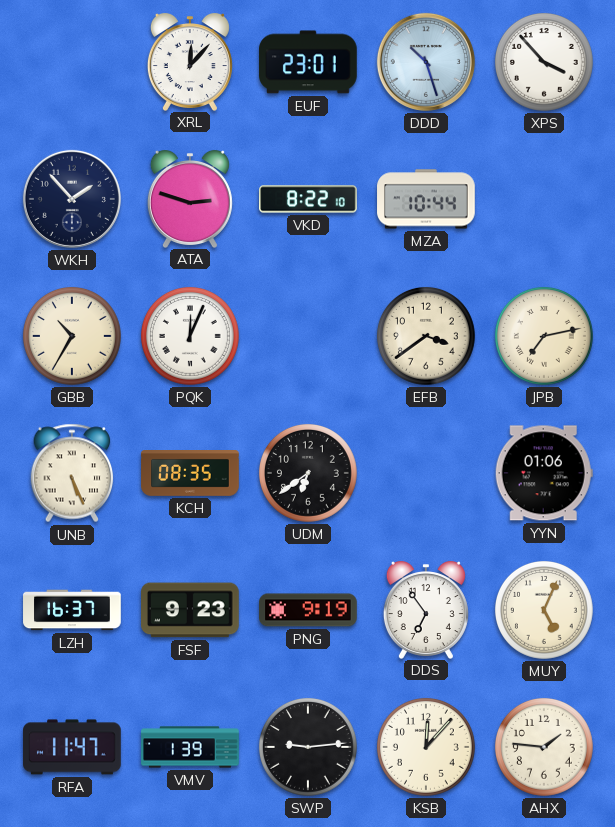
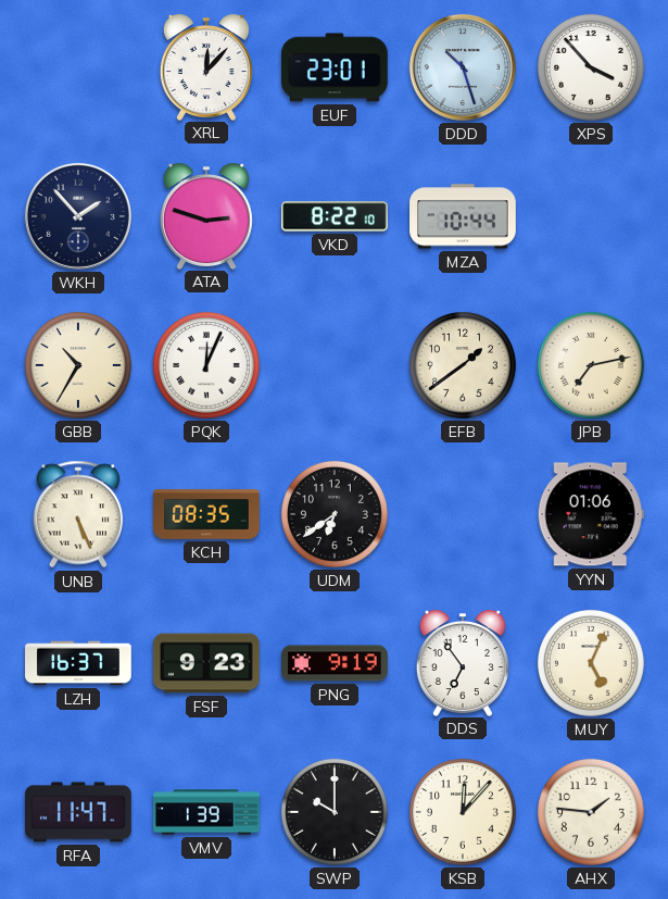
EFB: 3:39 -> 1:39
SWP: 9:14 -> 10:00
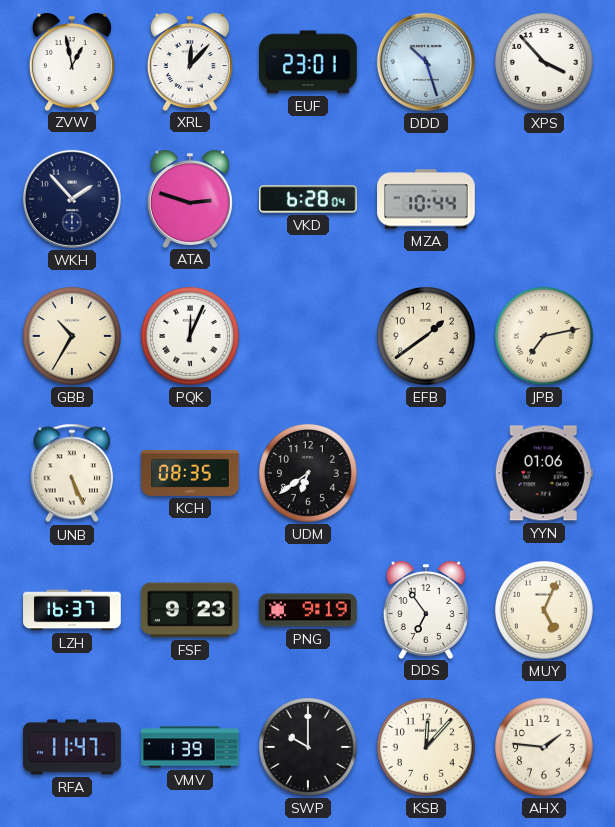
ZVW: none -> 12:58
VKD: 8:22 -> 6:28
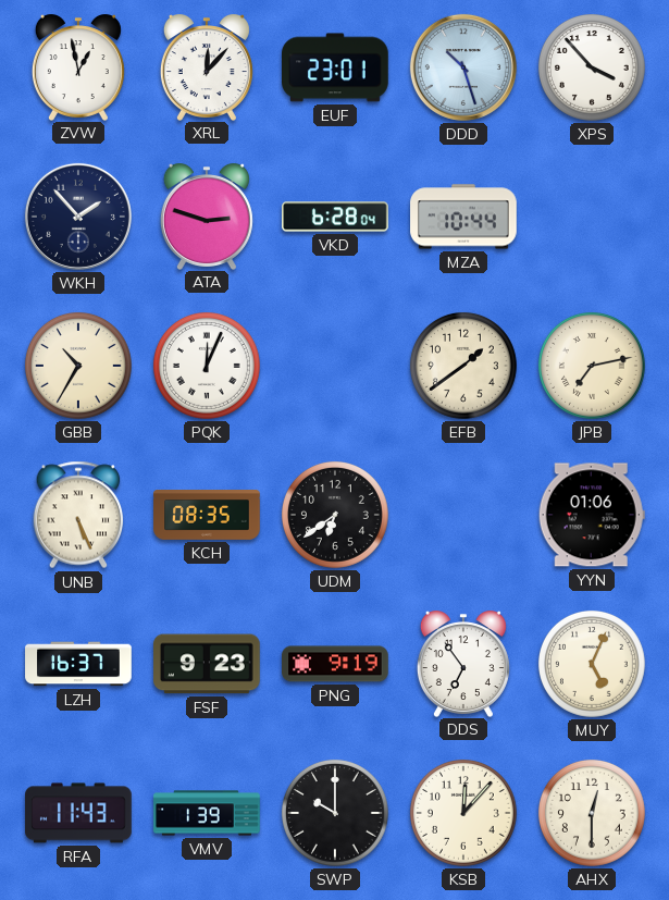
RFA: 11:47 -> 11:43
AHX: 1:46 -> 12:30
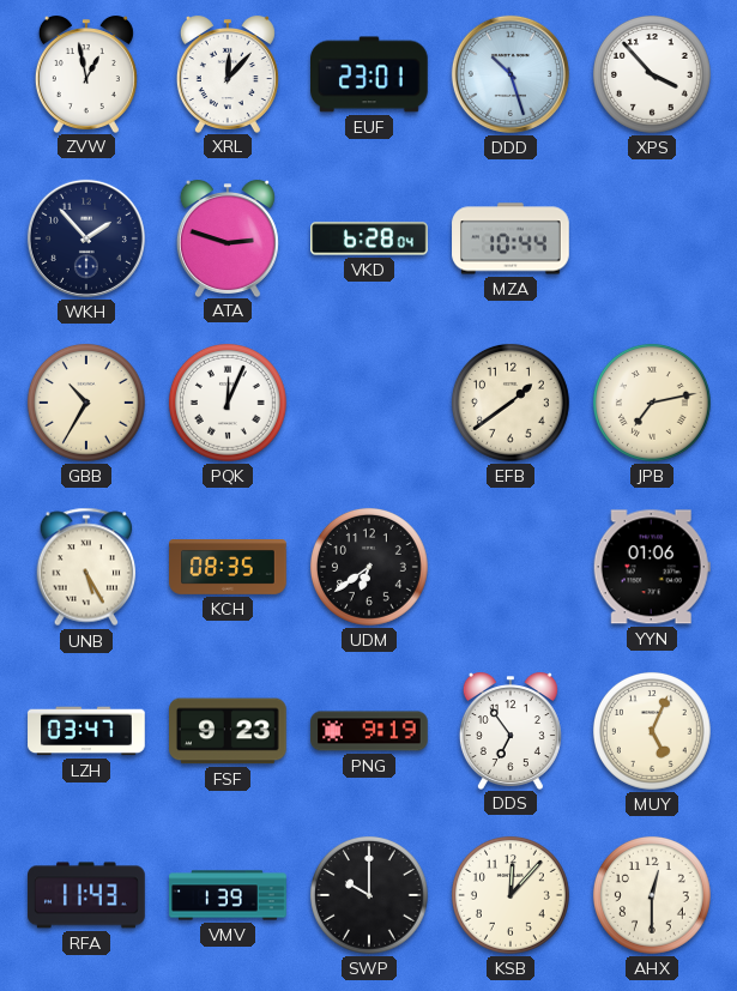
UNB: 5:26 -> 5:25
LZH: 16:37 -> 03:47
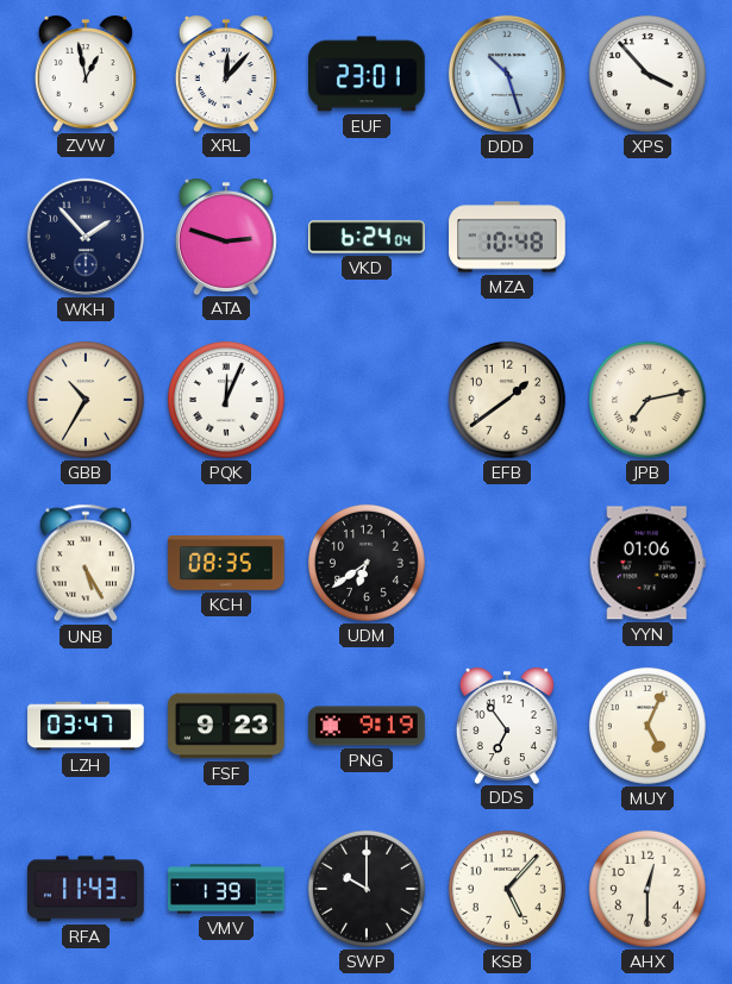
VKD: 6:28 -> 6:24
MZA: 10:44 -> 10:48
KSB: 12:07 -> 5:07
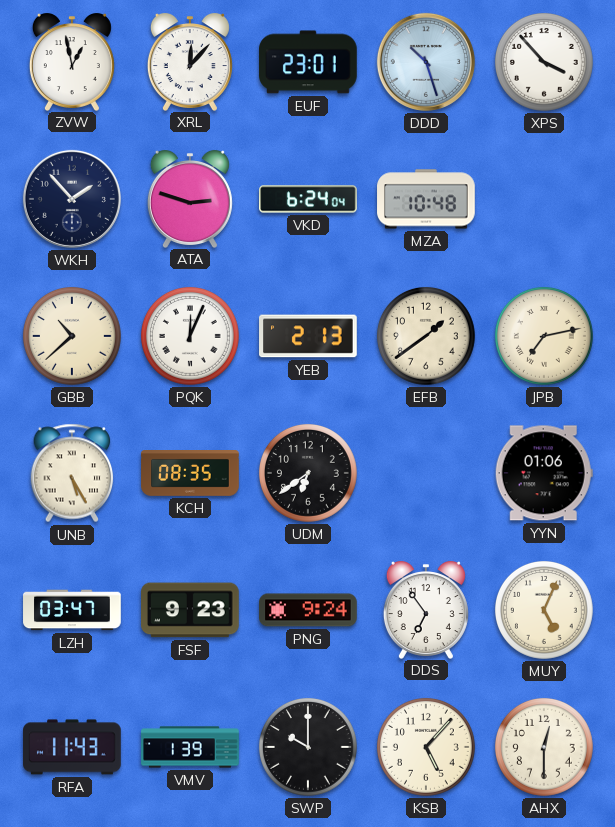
GBB: 10:35 -> 10:38
YEB: none -> 2:13
PNG: 9:19 -> 9:24
